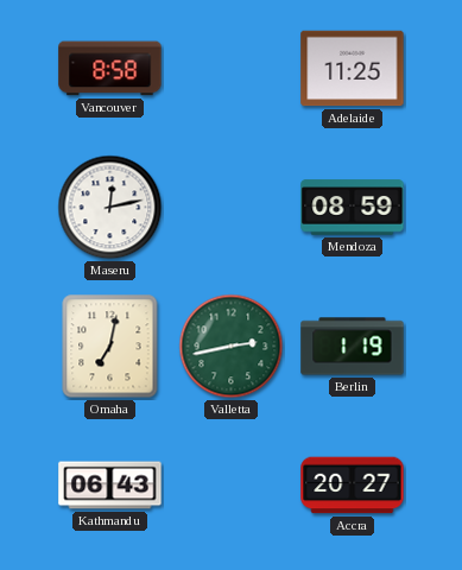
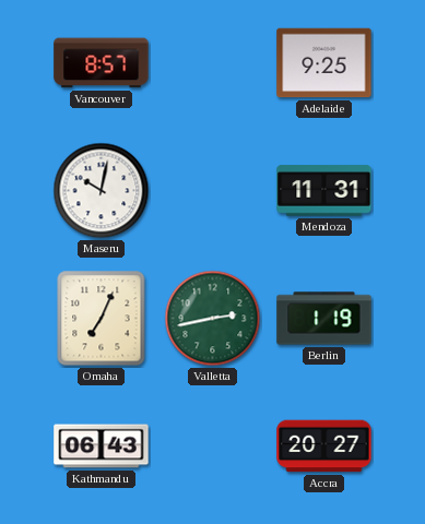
Vancouver: 8:58 -> 8:57
Adelaide: 11:25 -> 9:25
Maseru: 12:13 -> 10:02
Mendoza: 08:59 -> 11:31
Omaha: 7:02 -> 7:04
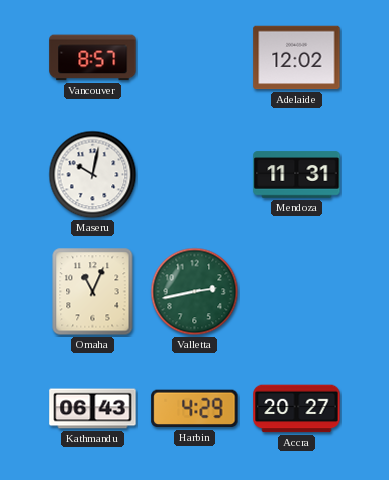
Adelaide: 9:25 -> 12:02
Omaha: 7:04 -> 11:04
Berlin: 1:19 -> none
Harbin: none -> 4:29
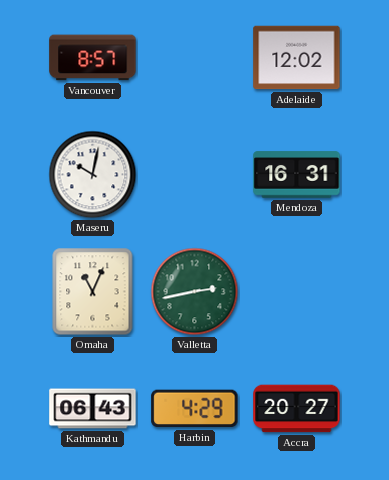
Mendoza: 11:31 -> 16:31
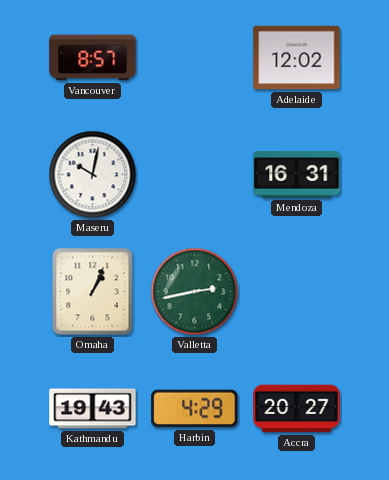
Omaha: 11:04 -> 1:04
Kathmandu: 06:43 -> 19:43
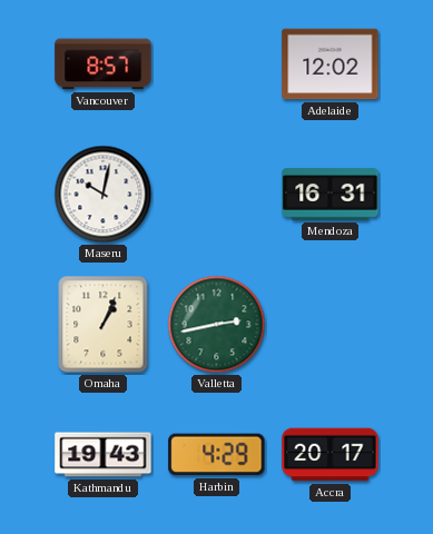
Accra: 20:27 -> 20:17
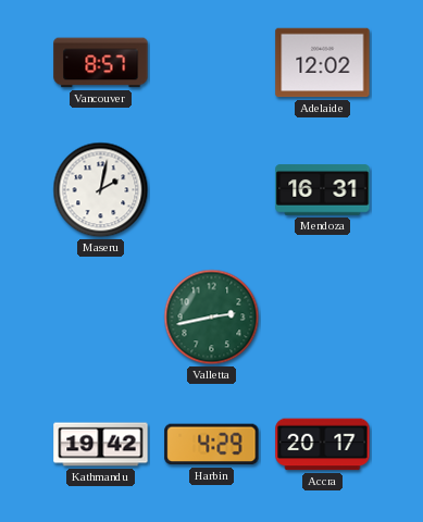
Maseru: 10:02 -> 2:02
Omaha: 1:04 -> none
Kathmandu: 19:43 -> 19:42
